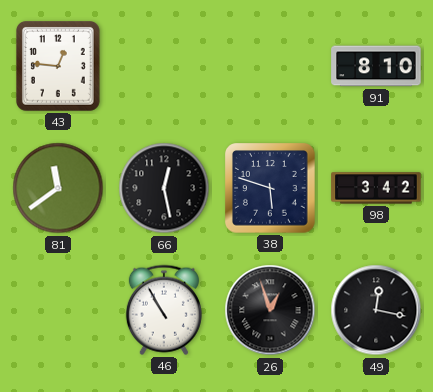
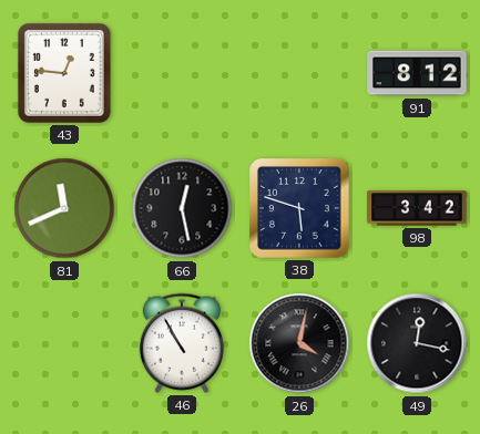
91: 8:10 -> 8:12
81: 11:39 -> 11:41
26: 12:57 -> 4:02
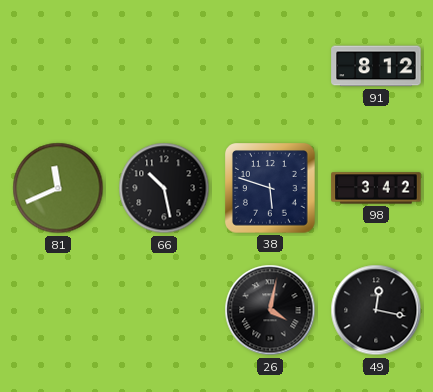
43: 12:46 -> none
66: 12:28 -> 10:28
46: 10:55 -> none
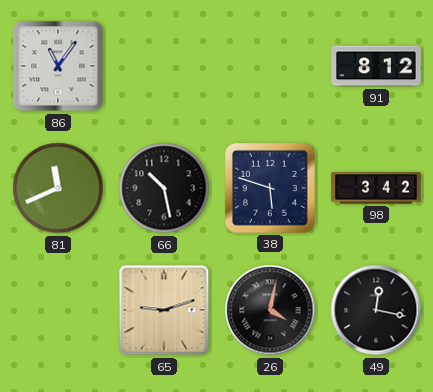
86: none -> 11:06
65: none -> 9:12
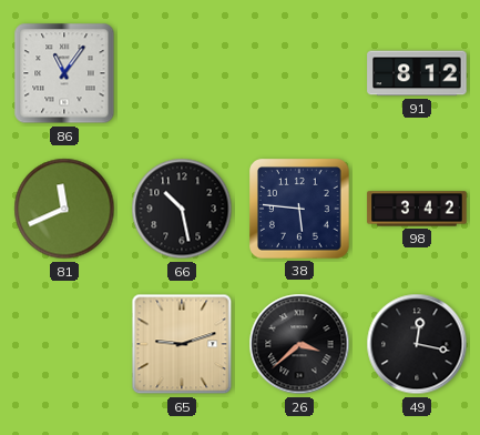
38: 5:48 -> 5:46
26: 4:02 -> 3:38
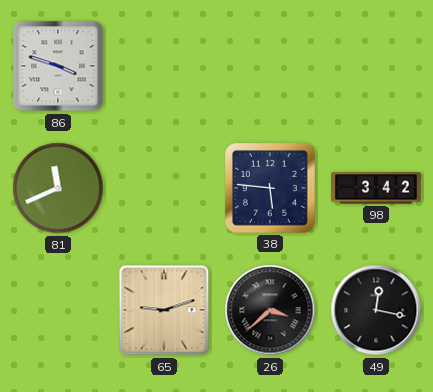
86: 11:06 -> 3:48
91: 8:12 -> none
66: 10:28 -> none
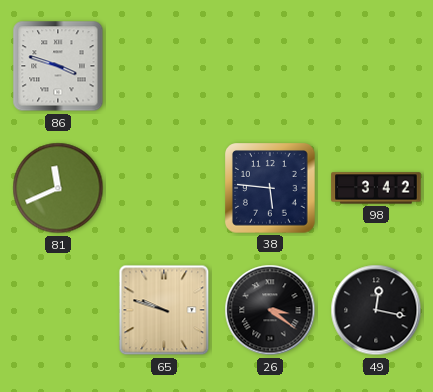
65: 9:12 -> 9:48
26: 3:38 -> 3:21
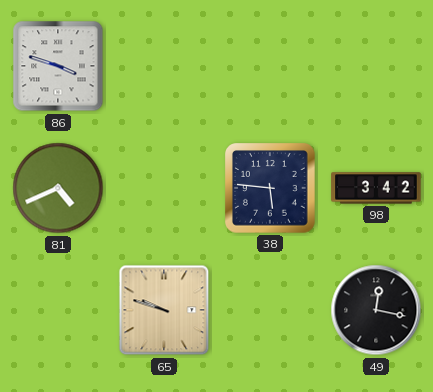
81: 11:41 -> 4:41
26: 3:21 -> none
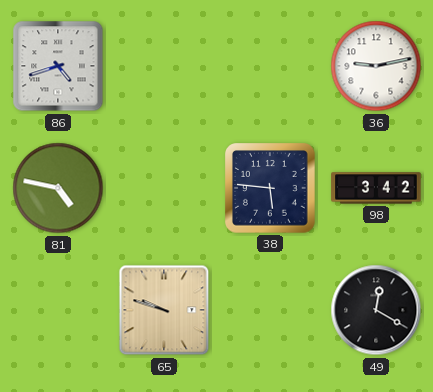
86: 3:48 -> 4:42
36: none -> 9:13
81: 4:41 -> 4:47
49: 12:17 -> 12:20
